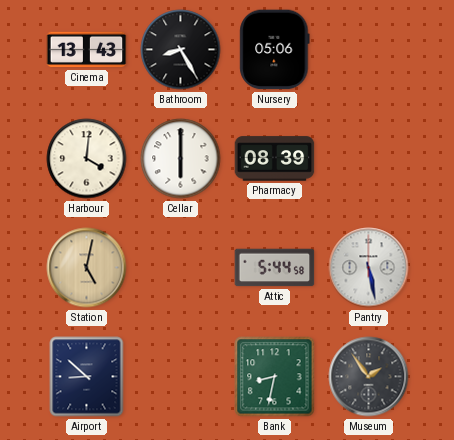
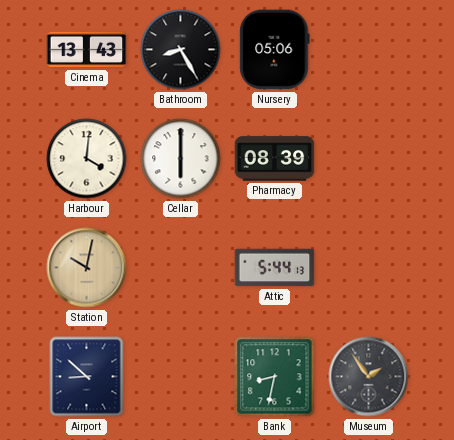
Station: 5:02 -> 10:02
Attic: 5:44:58 -> 5:44:13
Pantry: 5:28 -> none
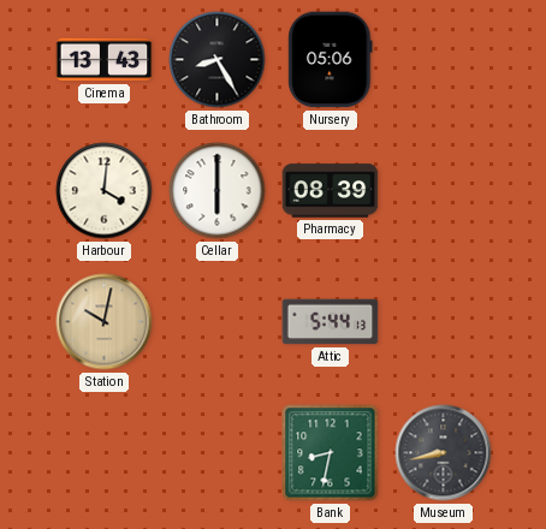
Airport: 8:52 -> none
Museum: 1:54 -> 8:43
